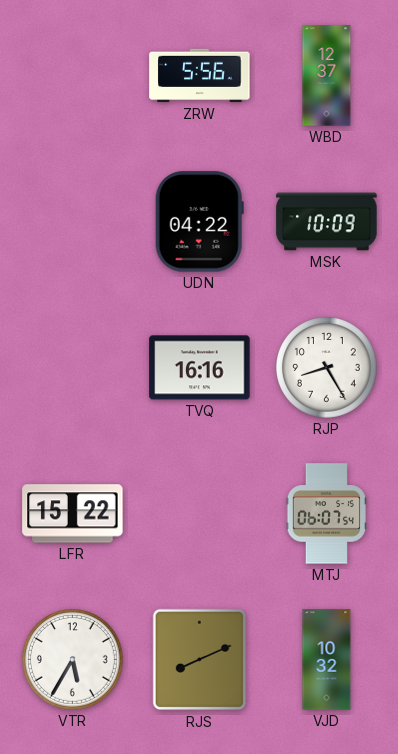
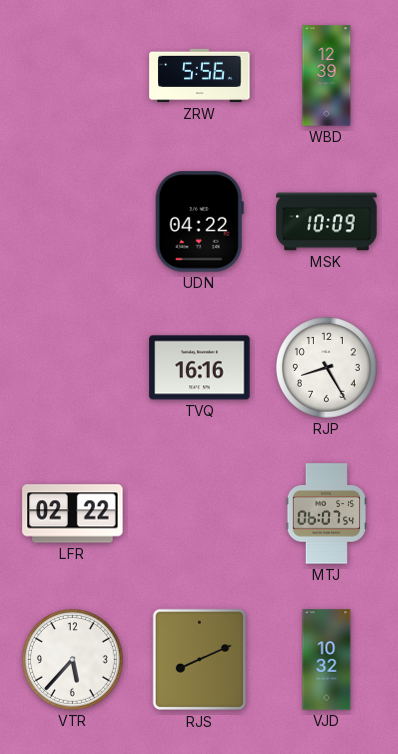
WBD: 12:37 -> 12:39
LFR: 15:22 -> 02:22
VTR: 5:35 -> 5:37
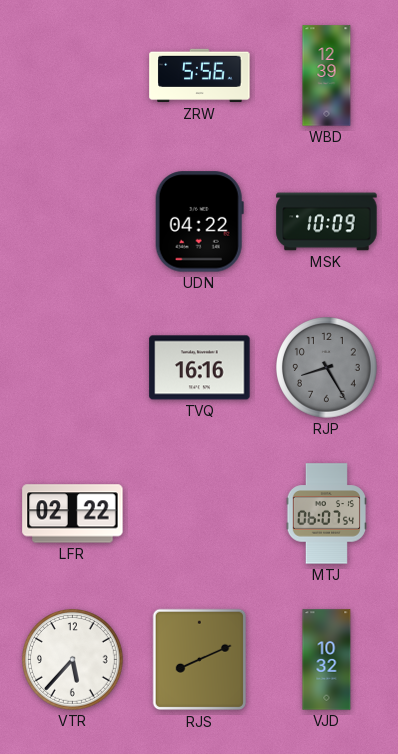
RJP dial: white -> grey
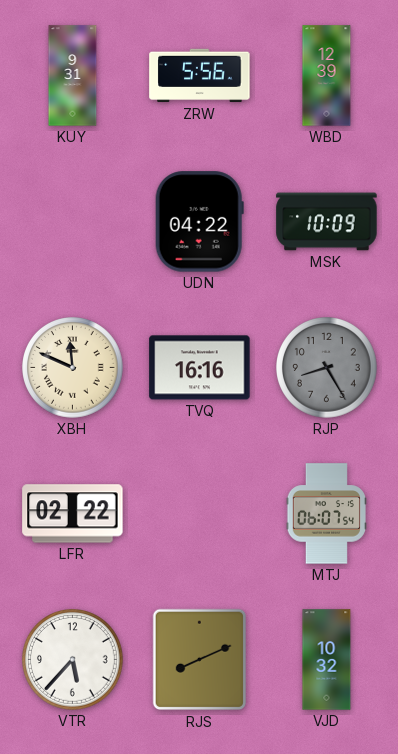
KUY: none -> 9:31
XBH: none -> 11:49
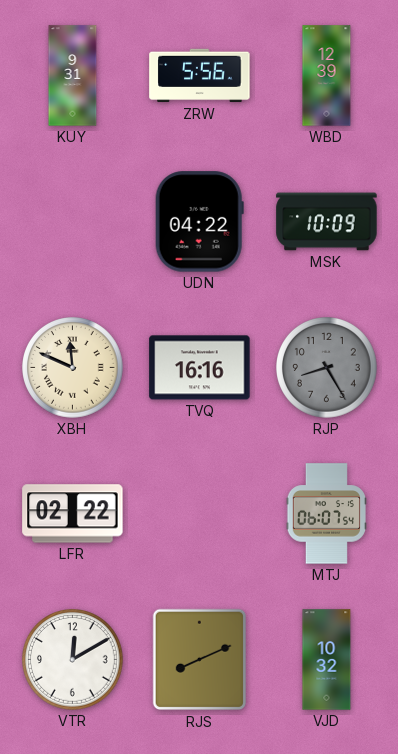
VTR: 5:37 -> 12:10
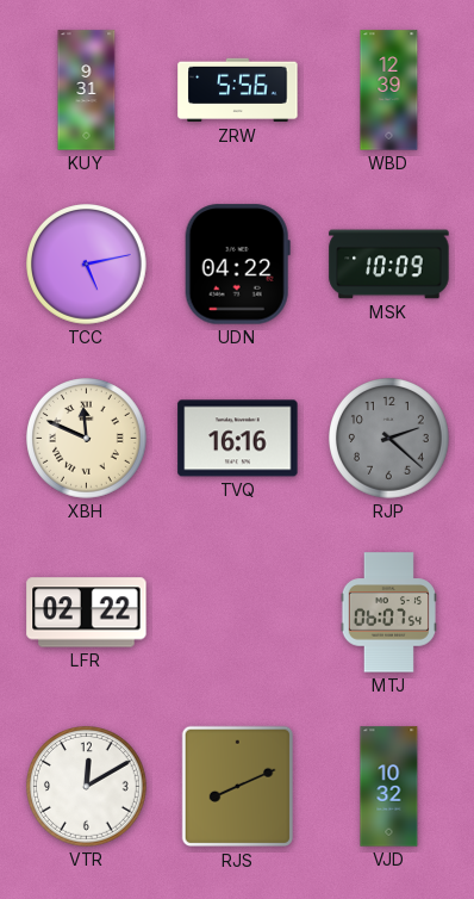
TCC: none -> 5:13
RJP: 8:25 -> 2:22
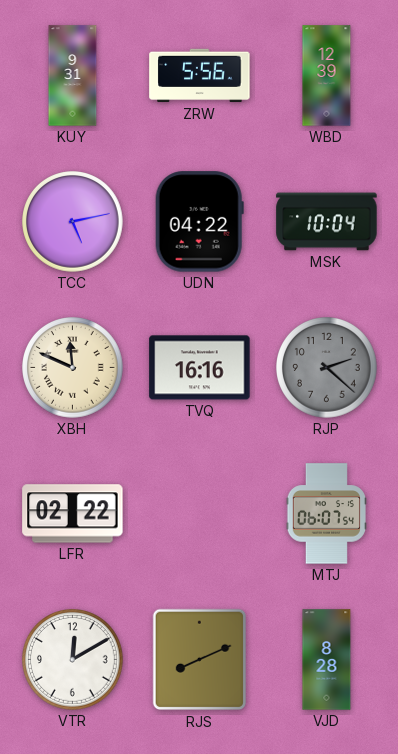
MSK: 10:09 -> 10:04
VJD: 10:32 -> 8:28
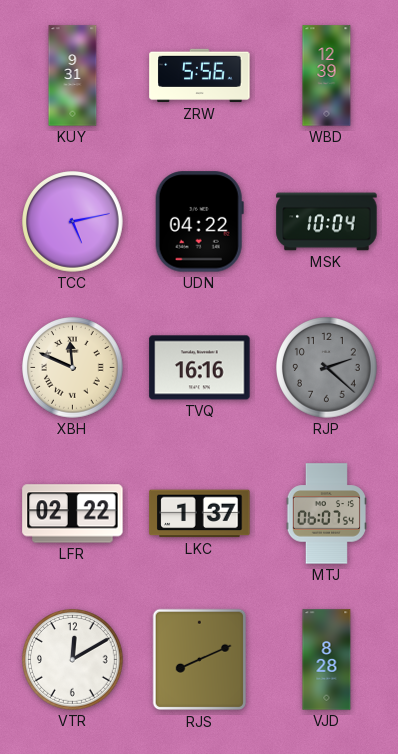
LKC: none -> 1:37
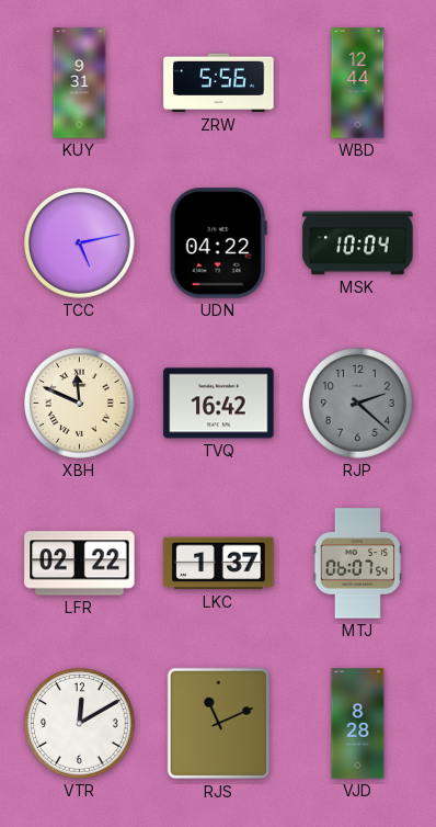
WBD: 12:39 -> 12:44
TVQ: 16:16 -> 16:42
RJS: 8:11 -> 11:11
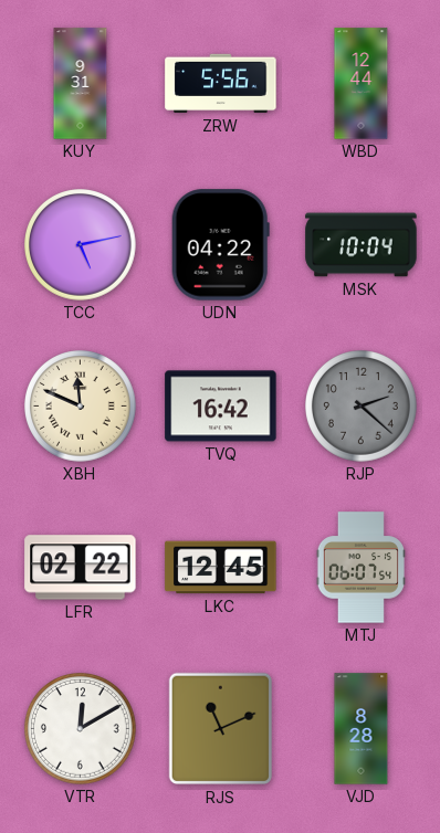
LKC: 1:37 -> 12:45
